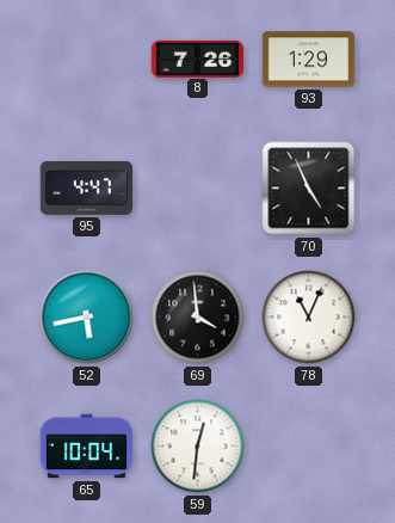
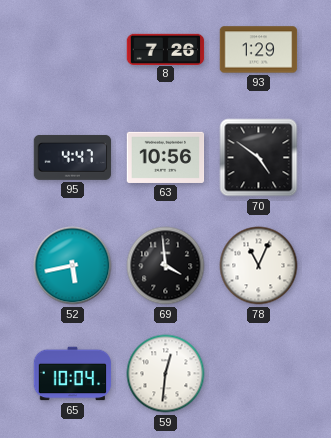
63: none -> 10:56
70: 4:56 -> 4:51
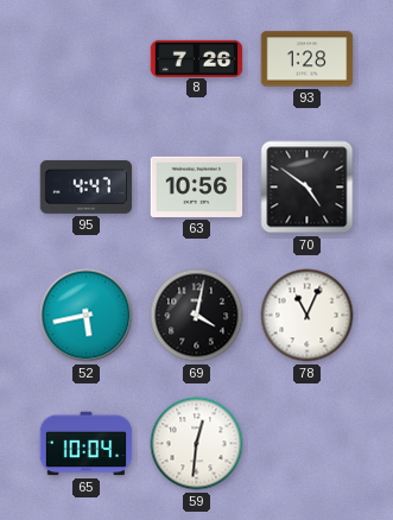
93: 1:29 -> 1:28
69: 3:59 -> 4:02
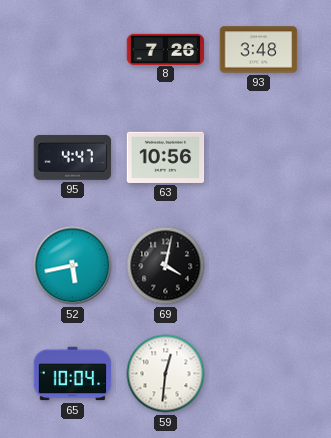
93: 1:28 -> 3:48
70: 4:51 -> none
78: 11:04 -> none
